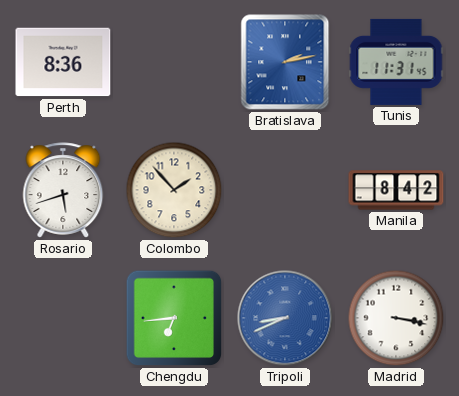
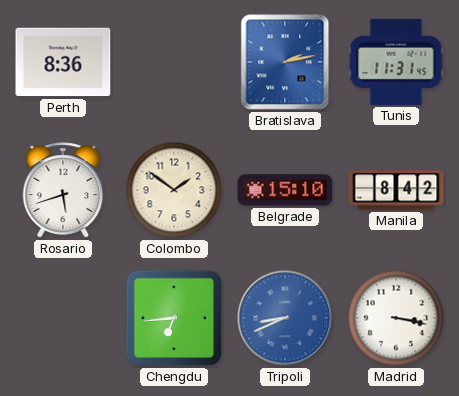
Colombo: 1:53 -> 1:51
Belgrade: none -> 15:10
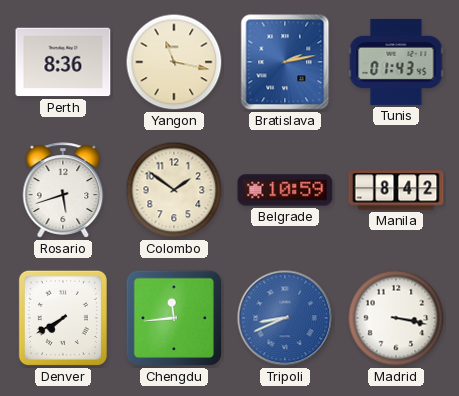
Yangon: none -> 11:17
Tunis: 11:31 -> 01:43
Belgrade: 15:10 -> 10:59
Denver: none -> 7:40
Chengdu: 6:44 -> 11:44
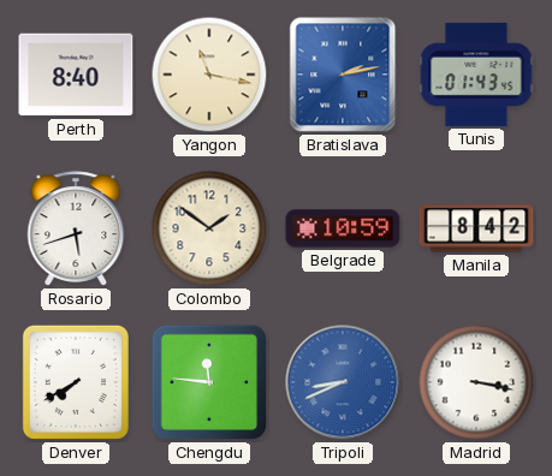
Perth: 8:36 -> 8:40
Chengdu: 11:44 -> 11:46
